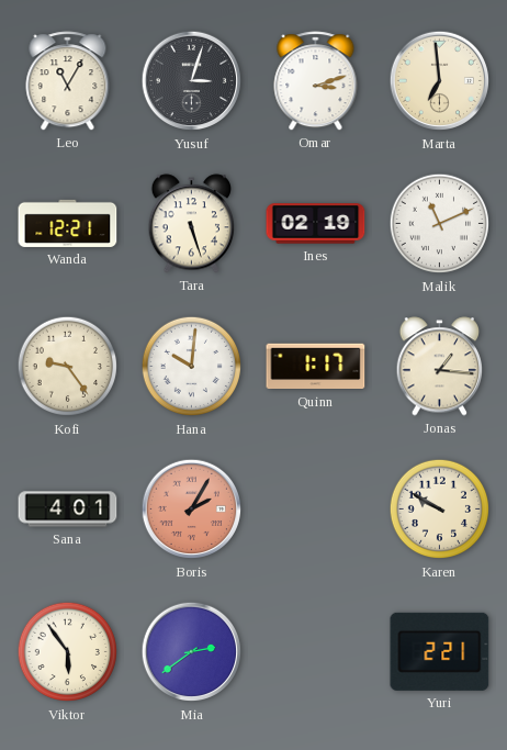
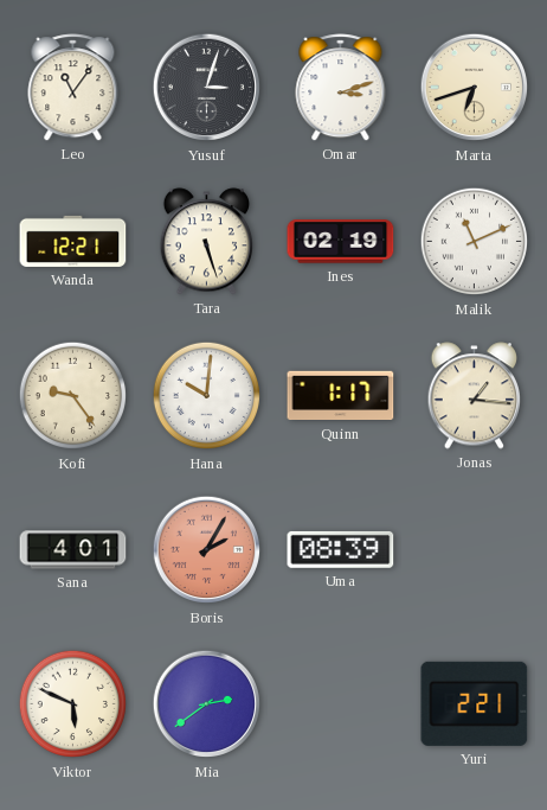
Leo: 11:05 -> 11:06
Marta: 6:59 -> 6:42
Uma: none -> 08:39
Karen: 9:50 -> none
Viktor: 5:54 -> 5:49
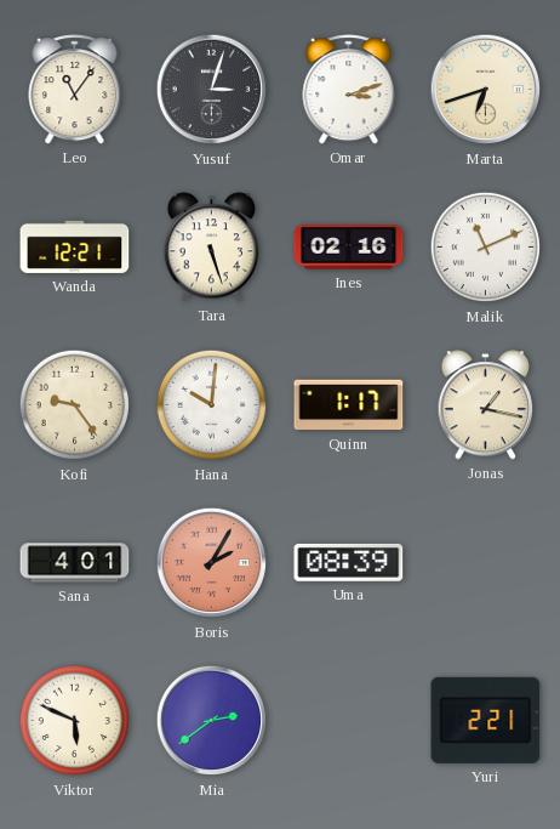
Ines: 02:19 -> 02:16
Jonas: 1:16 -> 1:17
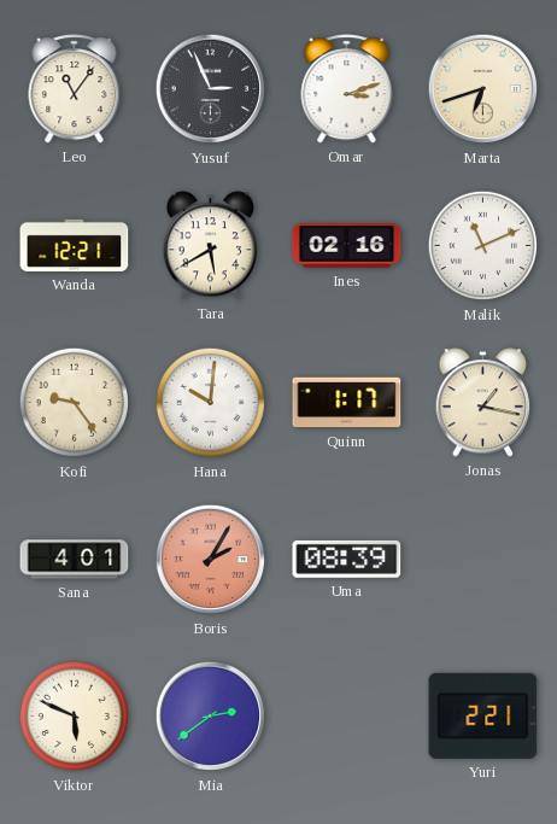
Yusuf: 3:03 -> 2:56
Tara: 5:27 -> 5:40
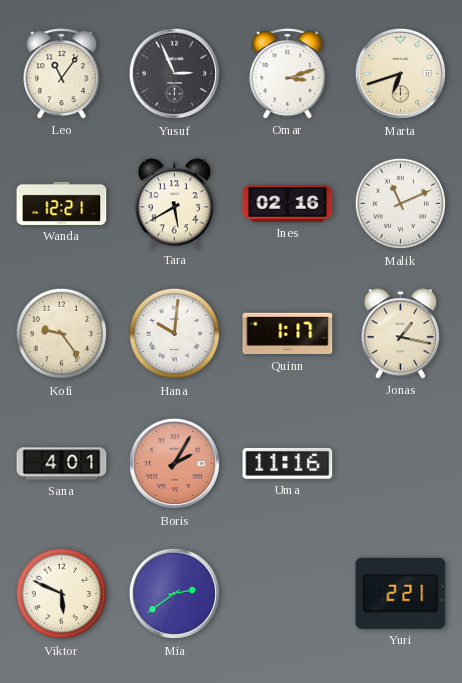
Uma: 08:39 -> 11:16
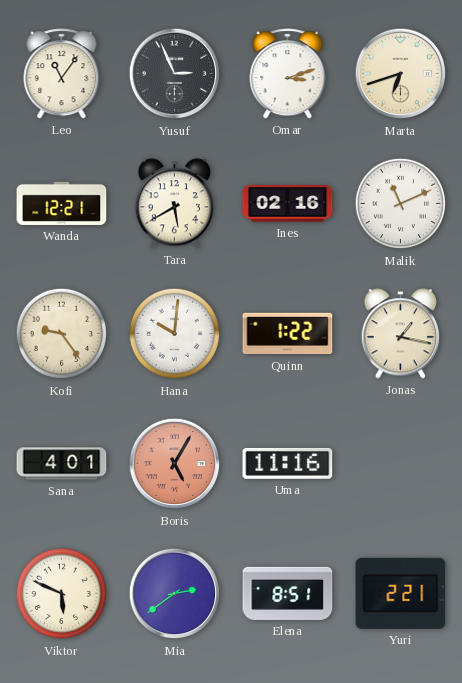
Quinn: 1:17 -> 1:22
Boris: 2:05 -> 5:05
Elena: none -> 8:51
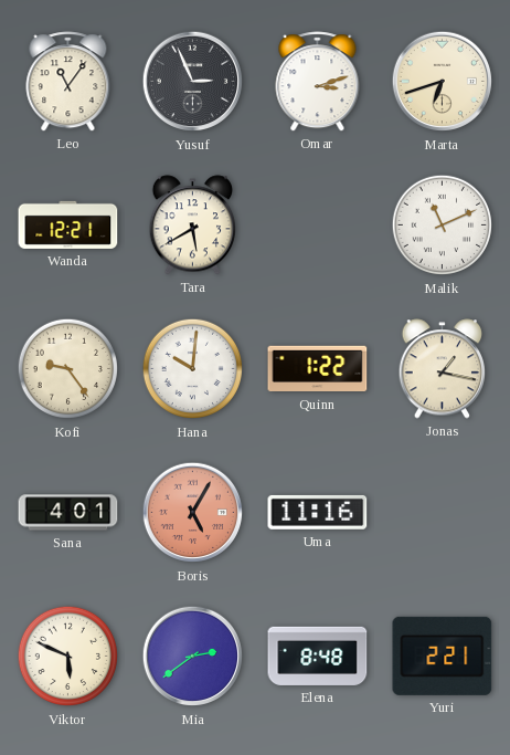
Ines: 02:16 -> none
Elena: 8:51 -> 8:48
